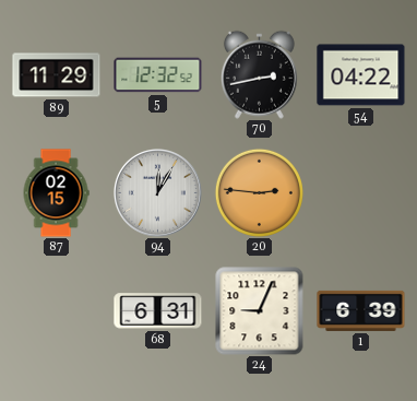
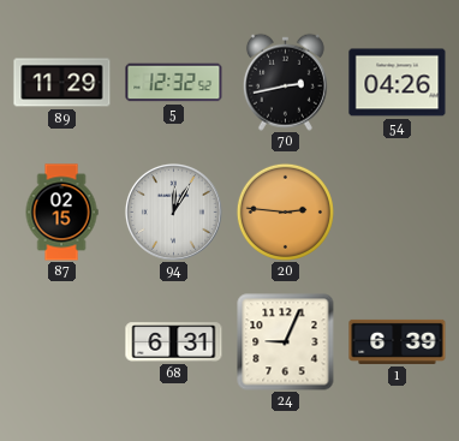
54: 04:22 -> 04:26
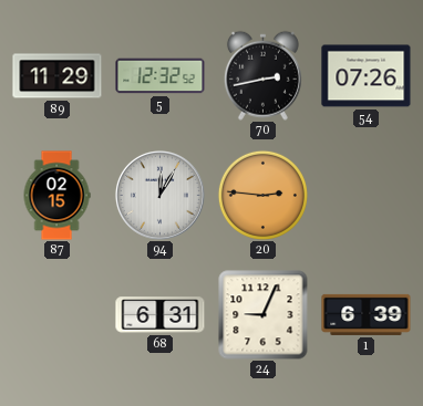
54: 04:26 -> 07:26
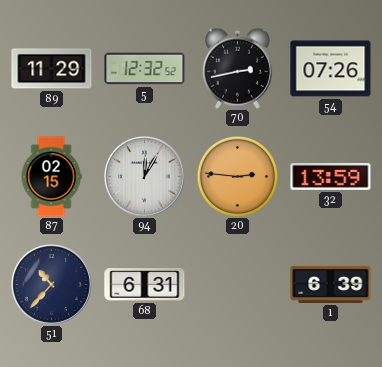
32: none -> 13:59
51: none -> 10:37
24: 9:04 -> none
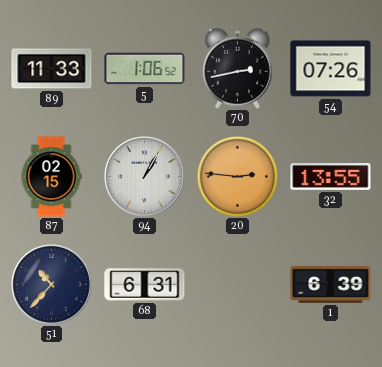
89: 11:29 -> 11:33
5: 12:32 -> 1:06
94: 12:05 -> 1:05
32: 13:59 -> 13:55
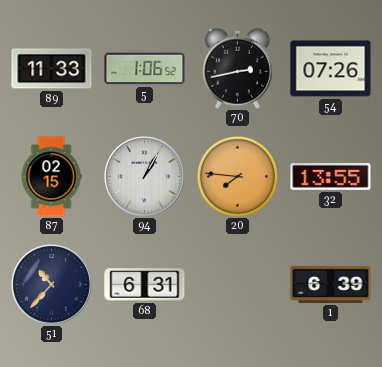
20: 2:46 -> 7:46
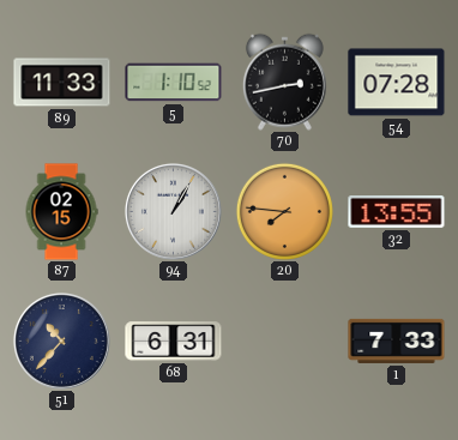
5: 1:06 -> 1:10
54: 07:26 -> 07:28
1: 6:39 -> 7:33
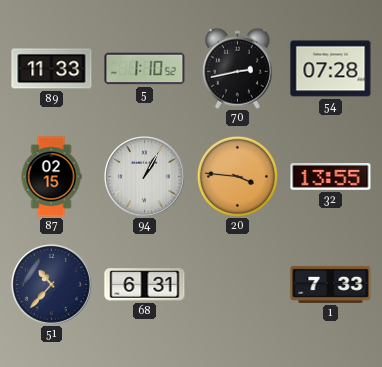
20: 7:46 -> 3:46
